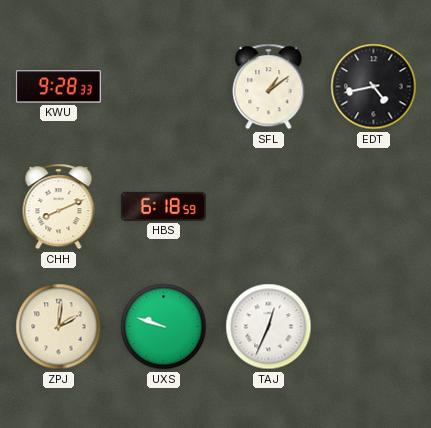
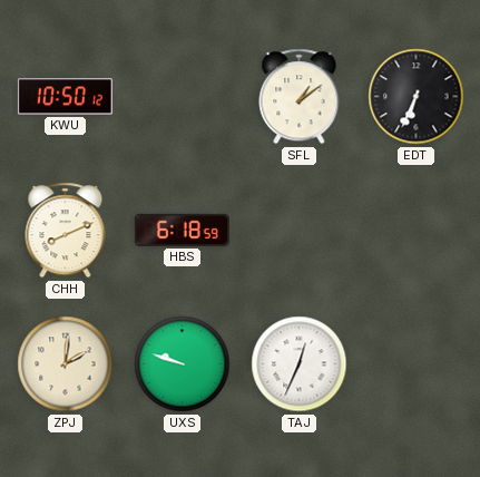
KWU: 9:28 -> 10:50
EDT: 4:43 -> 6:34
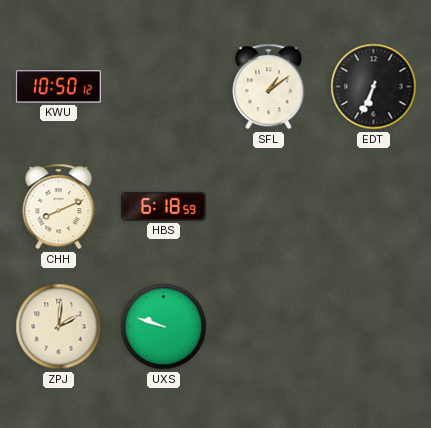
TAJ: 12:34 -> none
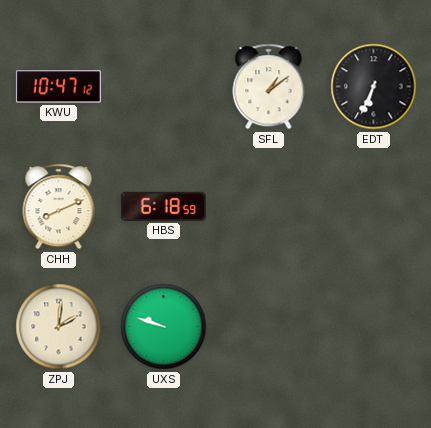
KWU: 10:50 -> 10:47
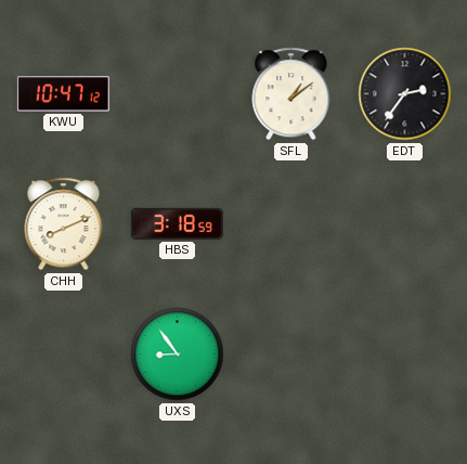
EDT: 6:34 -> 2:36
HBS: 6:18 -> 3:18
ZPJ: 2:01 -> none
UXS: 9:48 -> 8:54
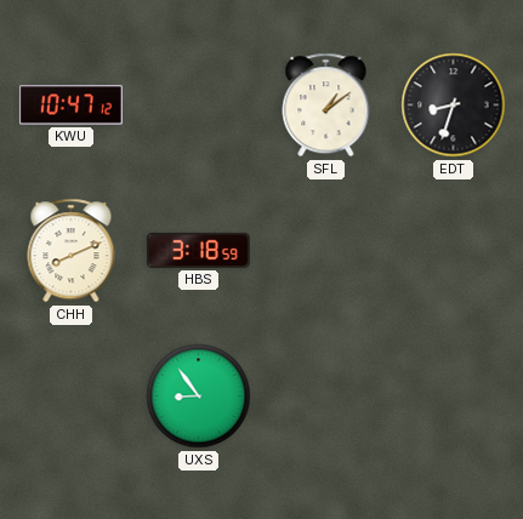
EDT: 2:36 -> 8:33
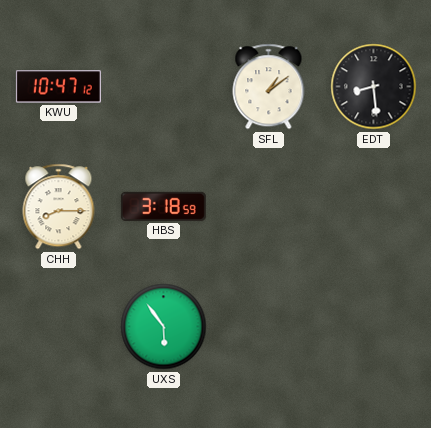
EDT: 8:33 -> 8:29
CHH: 8:11 -> 8:15
UXS: 8:54 -> 5:54
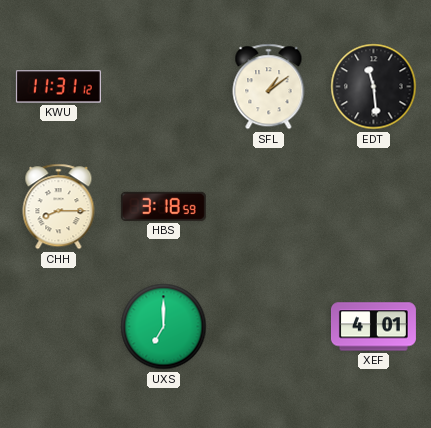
KWU: 10:47 -> 11:31
EDT: 8:29 -> 11:29
UXS: 5:54 -> 7:00
XEF: none -> 4:01
